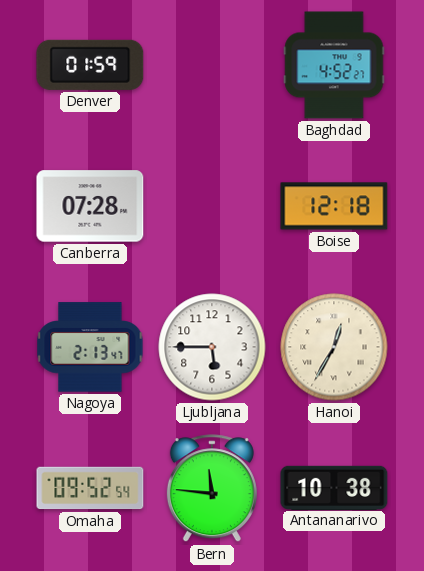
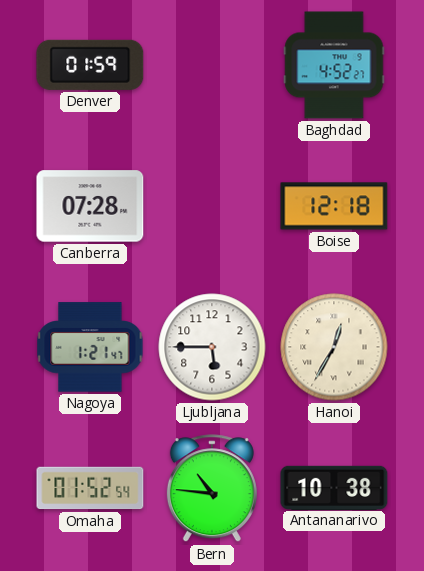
Nagoya: 2:13 -> 1:21
Omaha: 09:52 -> 01:52
Bern: 11:46 -> 10:46
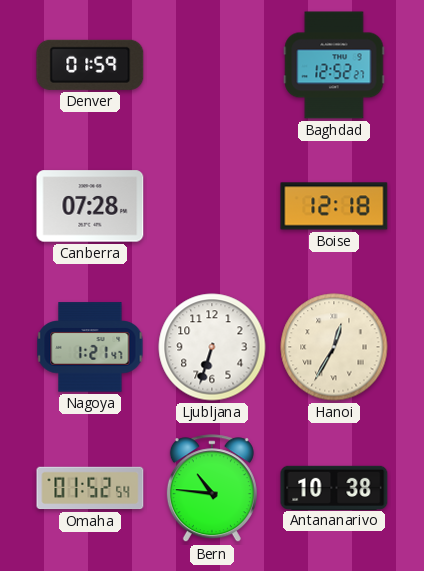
Baghdad: 4:52 -> 12:52
Ljubljana: 5:45 -> 6:33
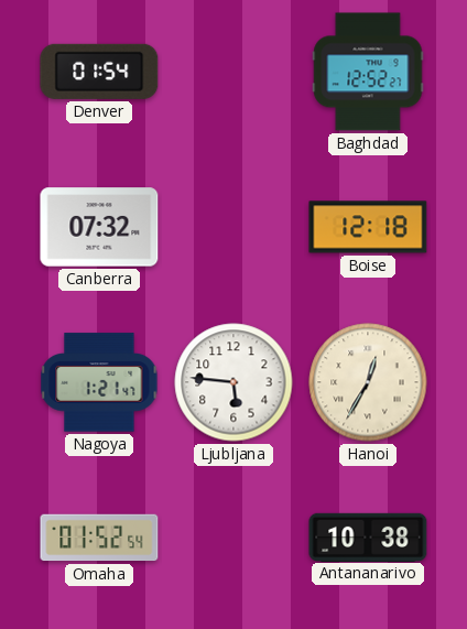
Denver: 01:59 -> 01:54
Canberra: 07:28 -> 07:32
Ljubljana: 6:33 -> 5:46
Bern: 10:46 -> none
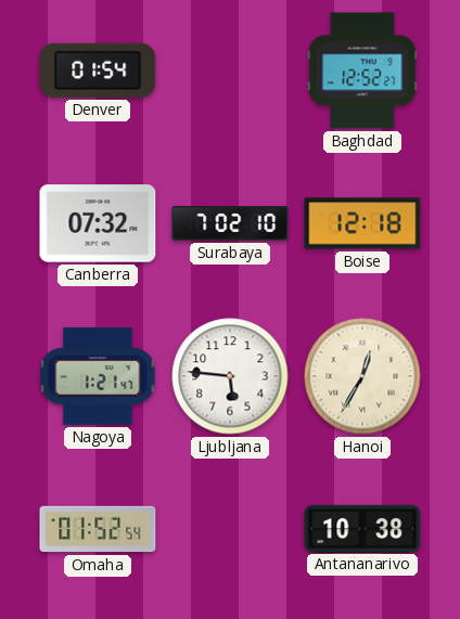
Surabaya: none -> 7:02
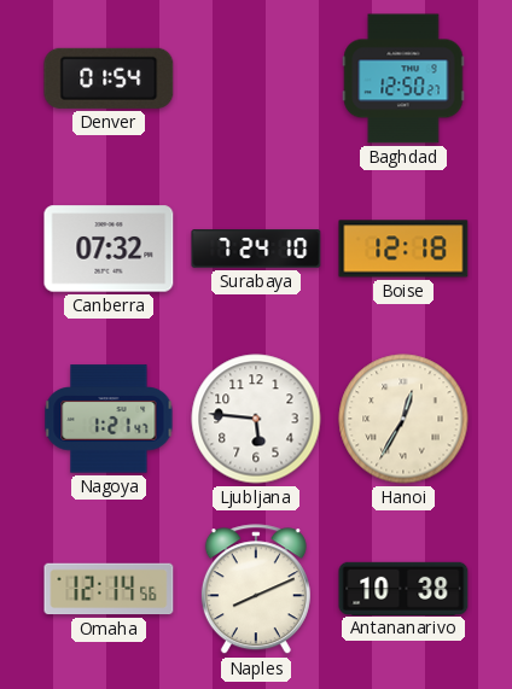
Baghdad: 12:52 -> 12:50
Surabaya: 7:02 -> 7:24
Omaha: 01:52 -> 12:14
Naples: none -> 8:11
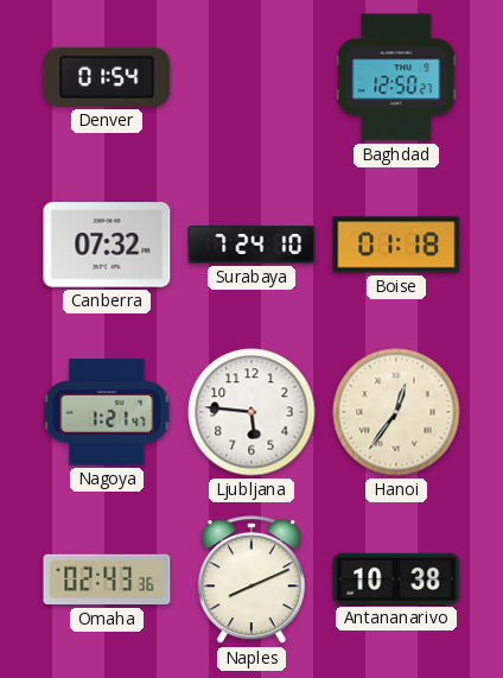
Boise: 12:18 -> 01:18
Hanoi: 12:35 -> 12:36
Omaha: 12:14 -> 02:43
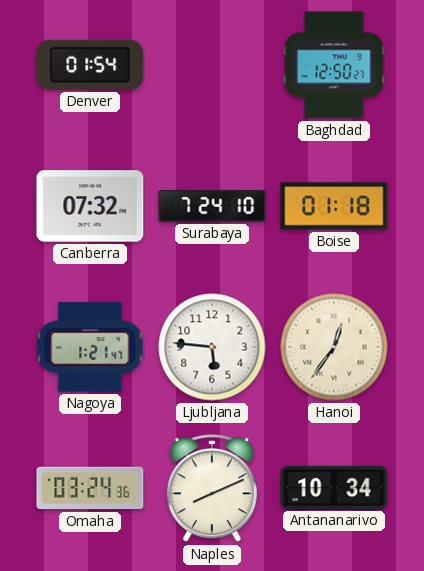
Omaha: 02:43 -> 03:24
Antananarivo: 10:38 -> 10:34
